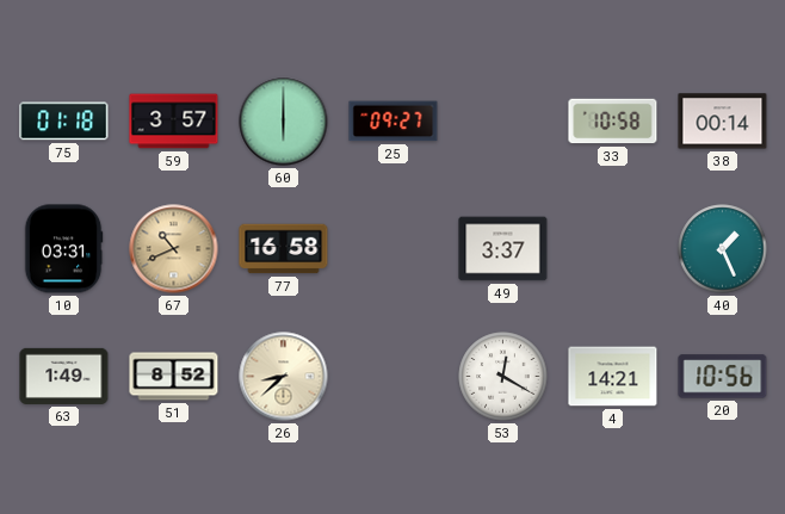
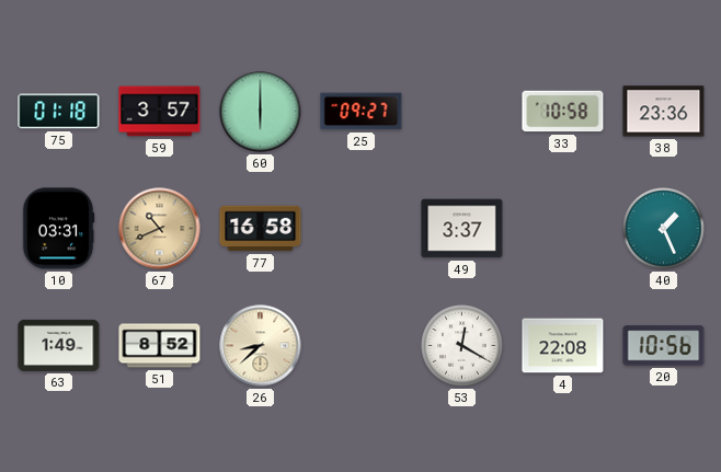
38: 00:14 -> 23:36
4: 14:21 -> 22:08
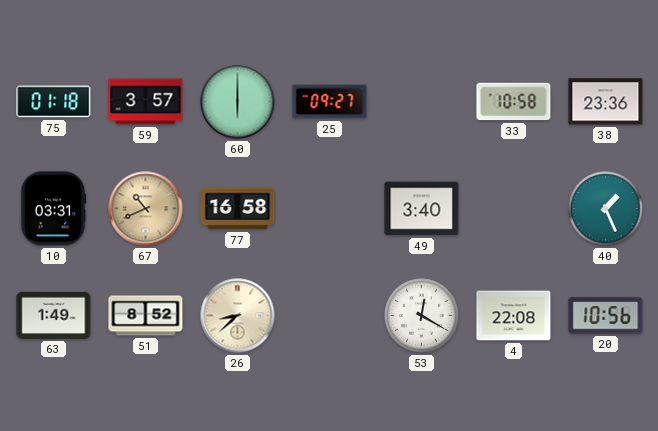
49: 3:37 -> 3:40
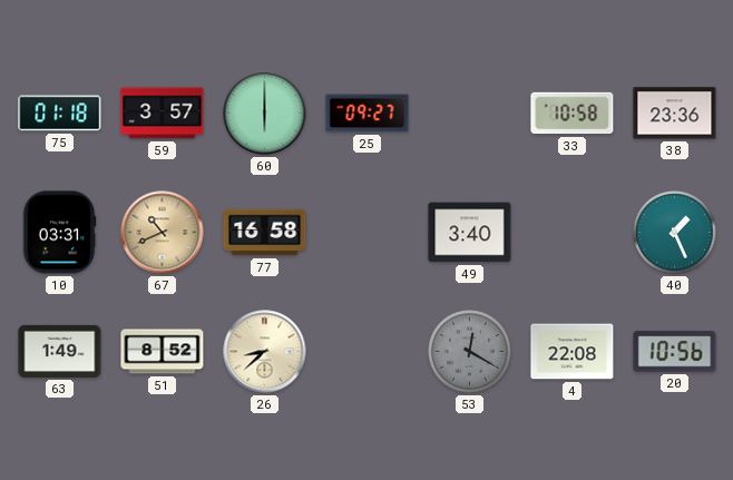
53 dial: white -> grey
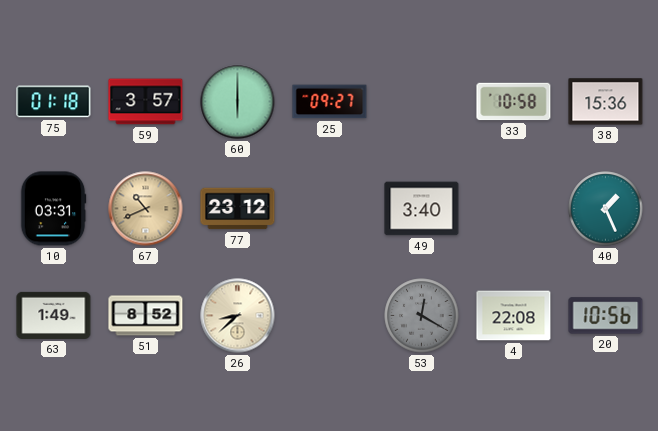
38: 23:36 -> 15:36
77: 16:58 -> 23:12
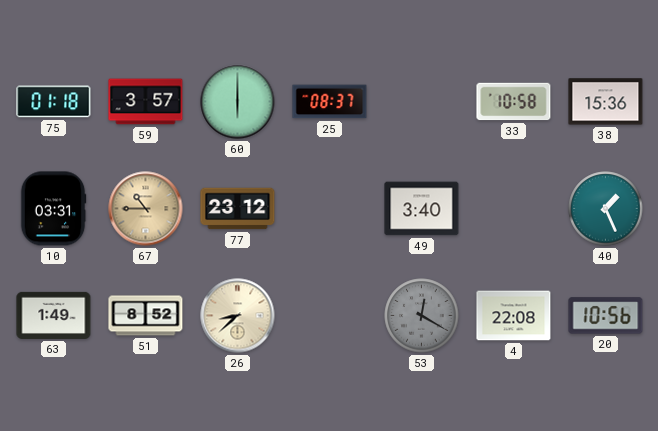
25: 09:27 -> 08:37
67: 10:41 -> 10:45
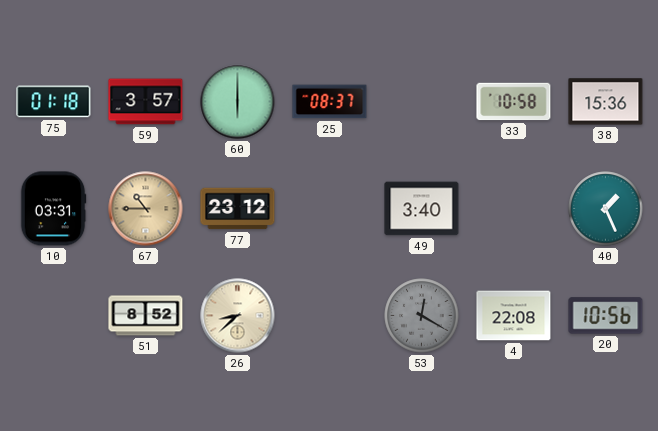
63: 1:49 -> none
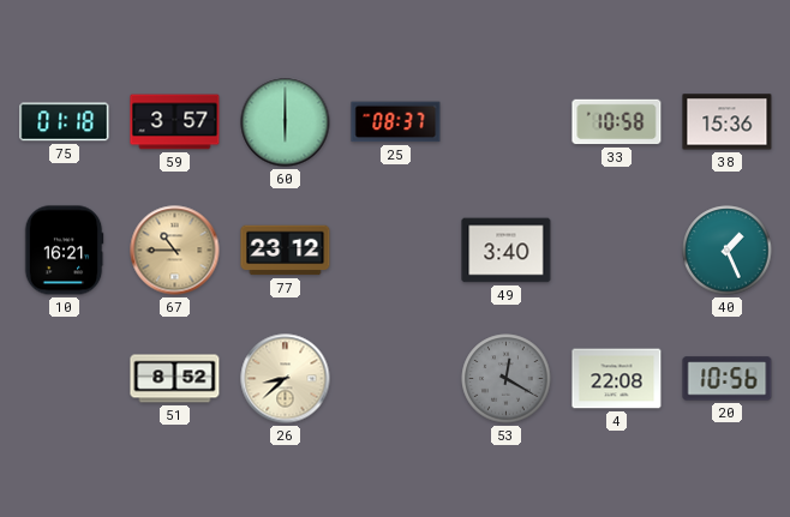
10: 03:31 -> 16:21
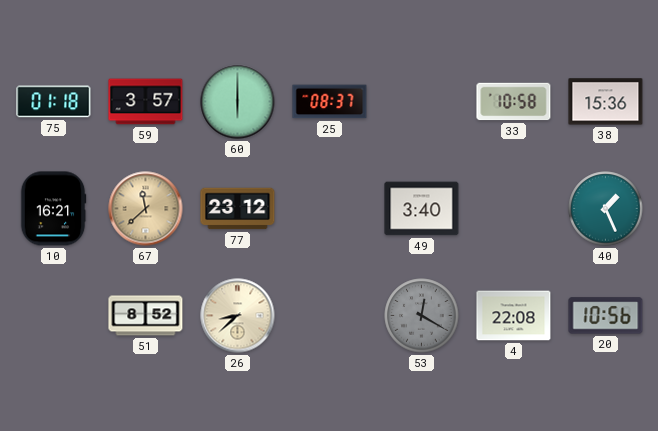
67: 10:45 -> 11:38
